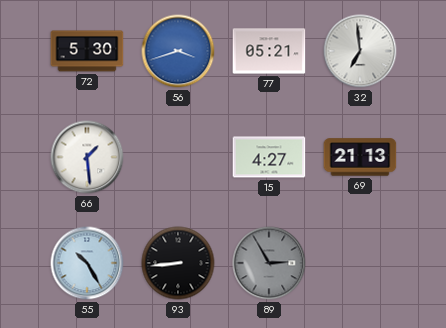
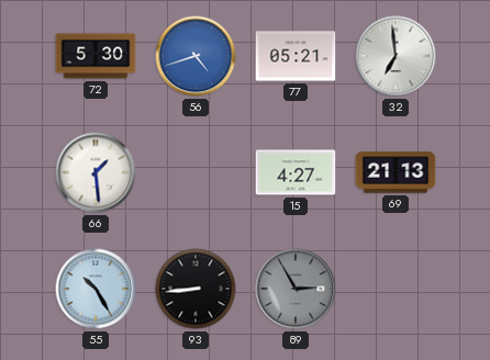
56: 3:42 -> 4:42
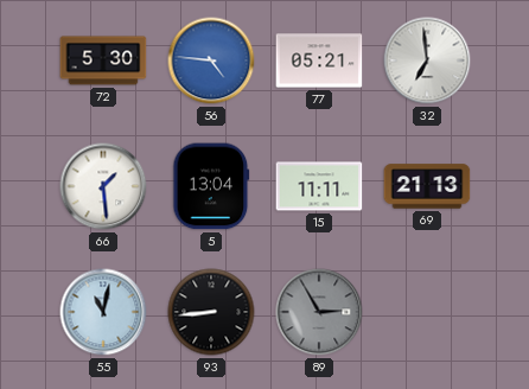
56: 4:42 -> 4:46
5: none -> 13:04
15: 4:27 -> 11:11
55: 10:25 -> 11:02
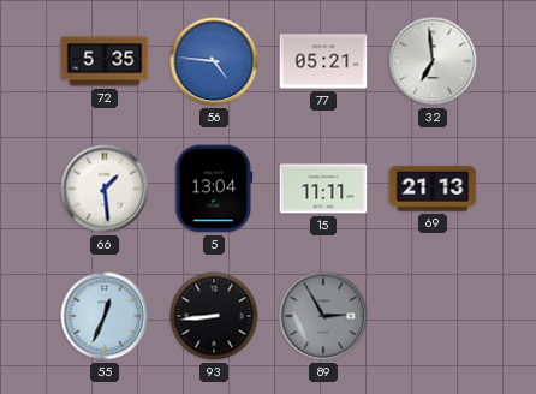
72: 5:30 -> 5:35
55: 11:02 -> 12:34
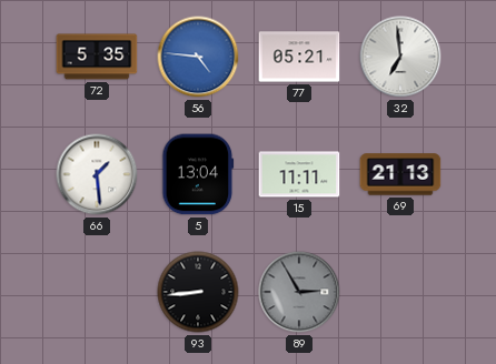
55: 12:34 -> none
